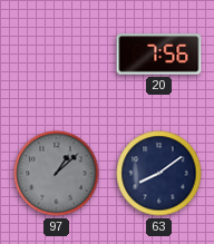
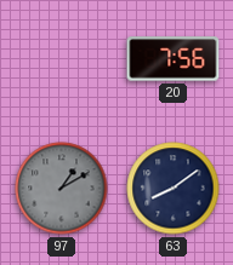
97: 1:08 -> 1:10
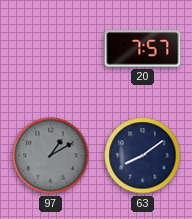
20: 7:56 -> 7:57
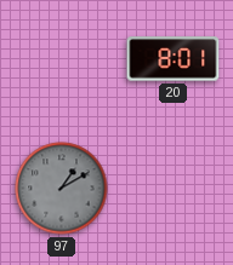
20: 7:57 -> 8:01
63: 8:09 -> none
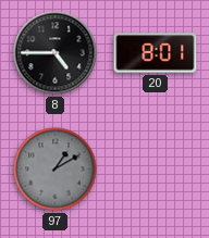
8: none -> 4:45
